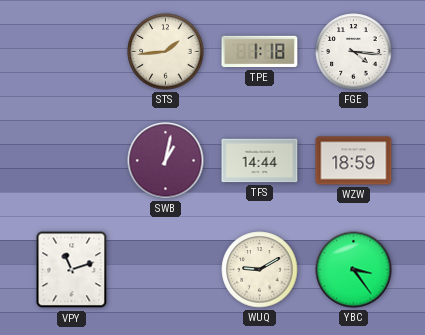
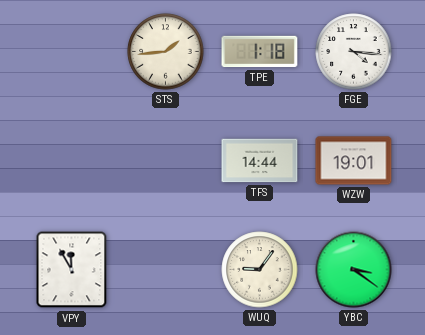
SWB: 1:02 -> none
WZW: 18:59 -> 19:01
VPY: 11:12 -> 11:55
WUQ: 9:10 -> 9:06
YBC: 3:24 -> 3:21
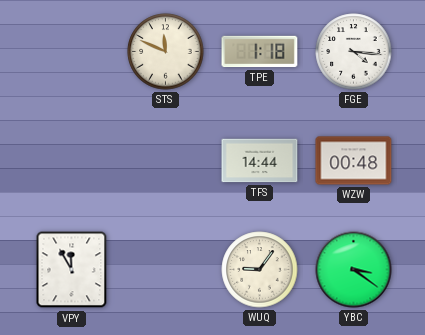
STS: 1:44 -> 11:49
WZW: 19:01 -> 00:48
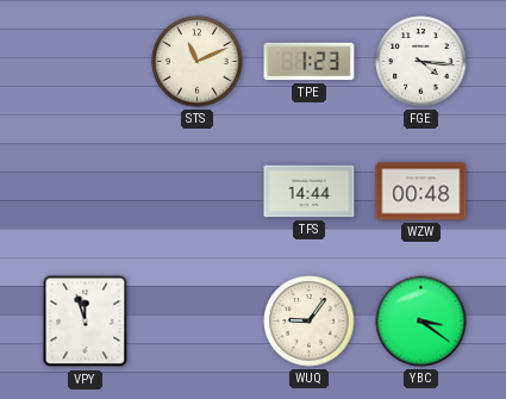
STS: 11:49 -> 11:11
TPE: 1:18 -> 1:23
VPY: 11:55 -> 11:57
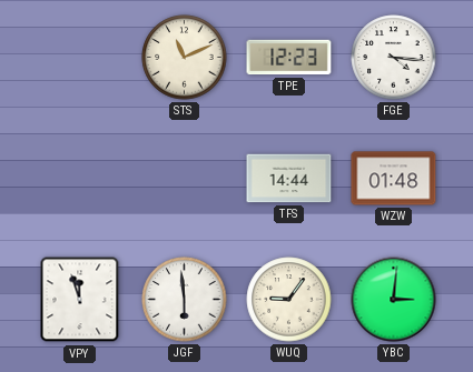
TPE: 1:23 -> 12:23
WZW: 00:48 -> 01:48
JGF: none -> 5:59
YBC: 3:21 -> 3:01
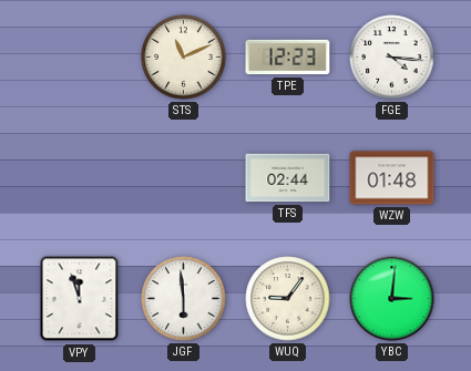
TFS: 14:44 -> 02:44
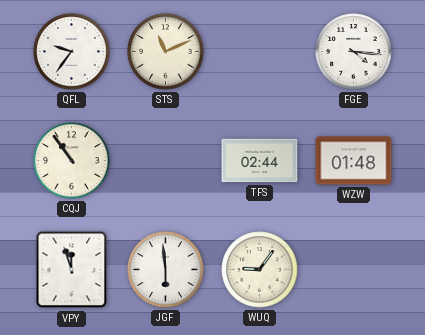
QFL: none -> 9:36
TPE: 12:23 -> none
CQJ: none -> 10:54
YBC: 3:01 -> none
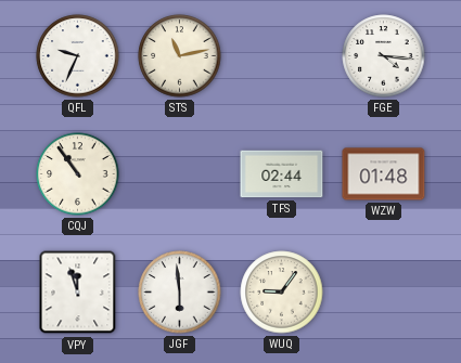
QFL: 9:36 -> 9:34
STS: 11:11 -> 11:13
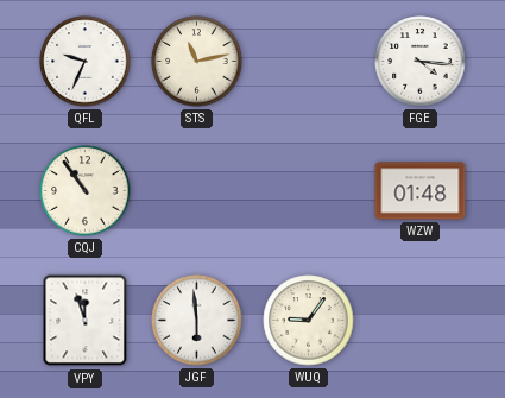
TFS: 02:44 -> none
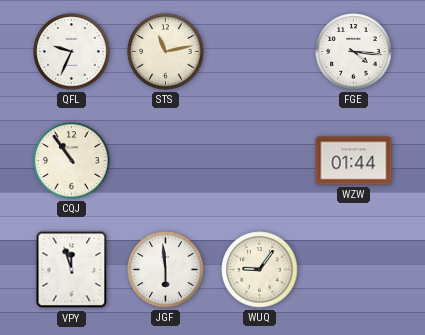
WZW: 01:48 -> 01:44
